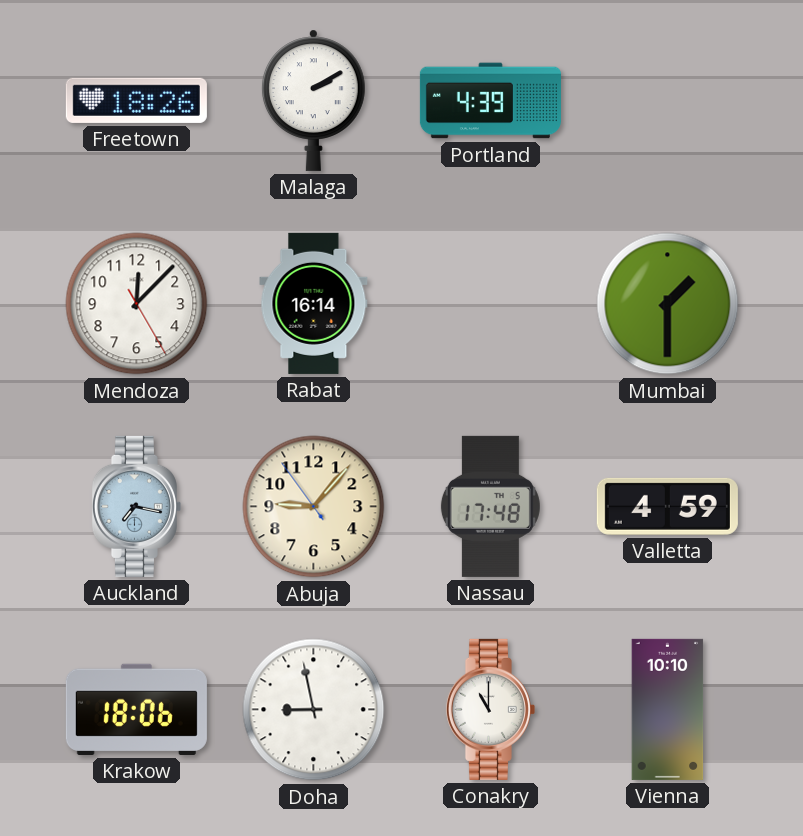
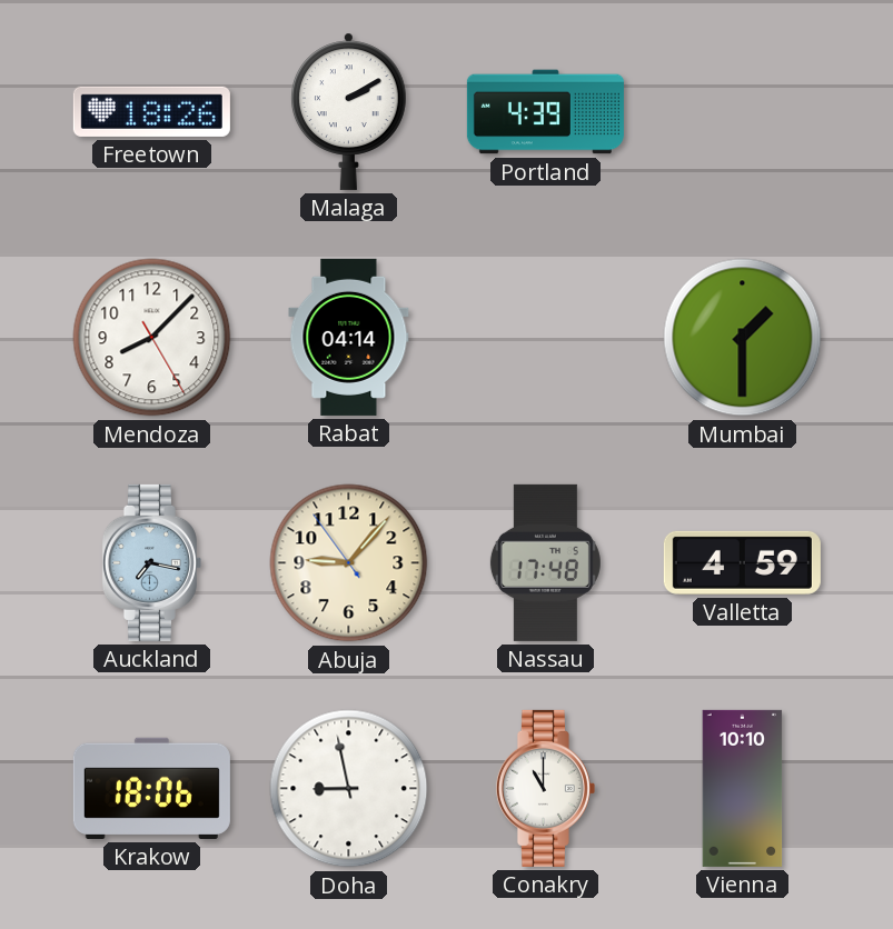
Mendoza: 12:07 -> 8:07
Rabat: 16:14 -> 04:14
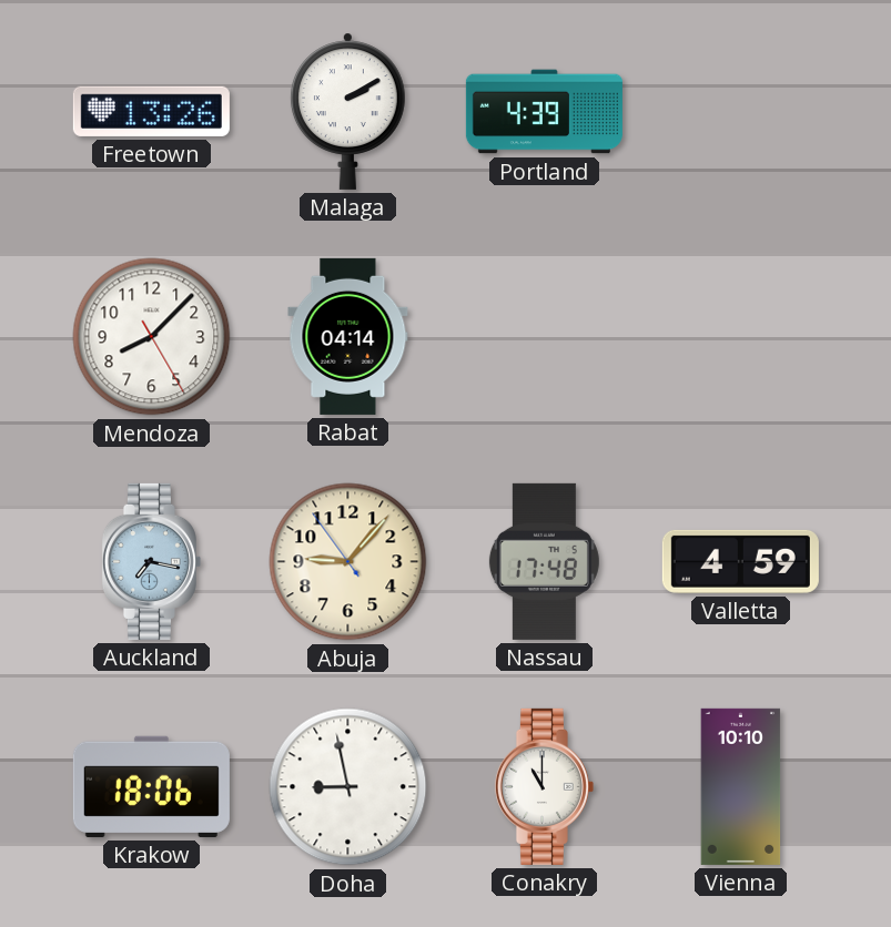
Freetown: 18:26 -> 13:26
Mumbai: 1:30 -> none
